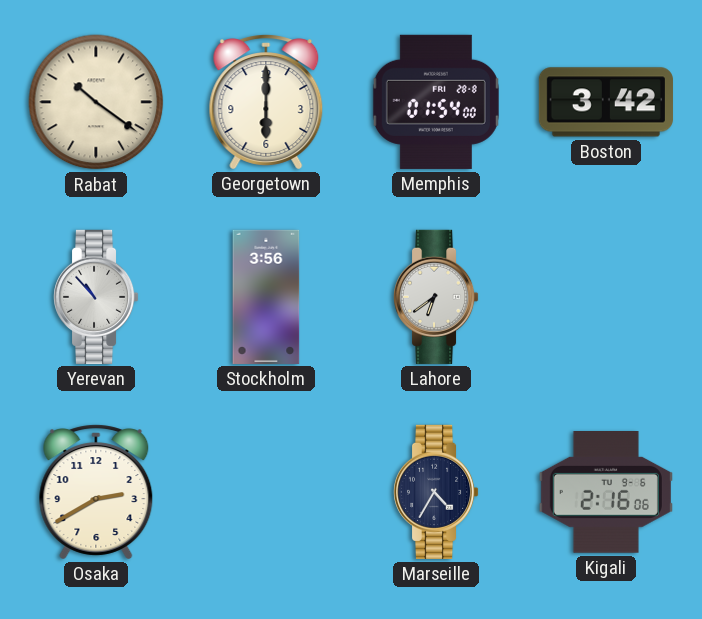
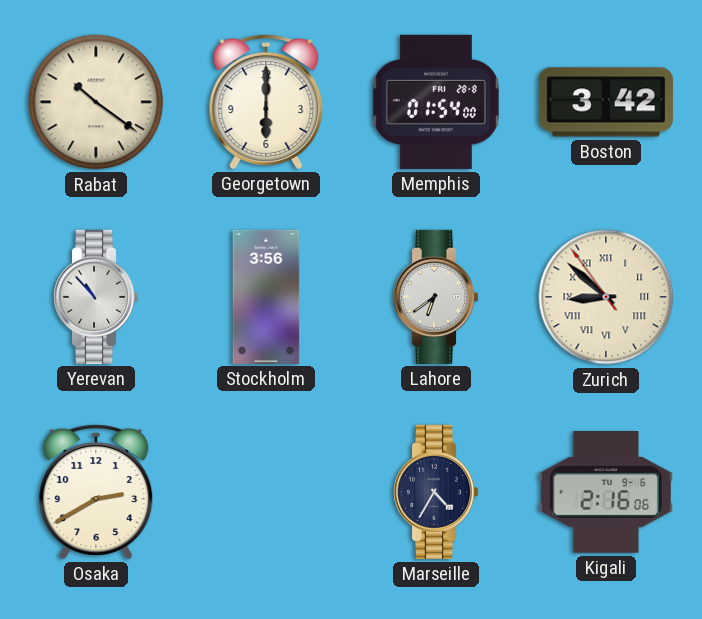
Zurich: none -> 8:51
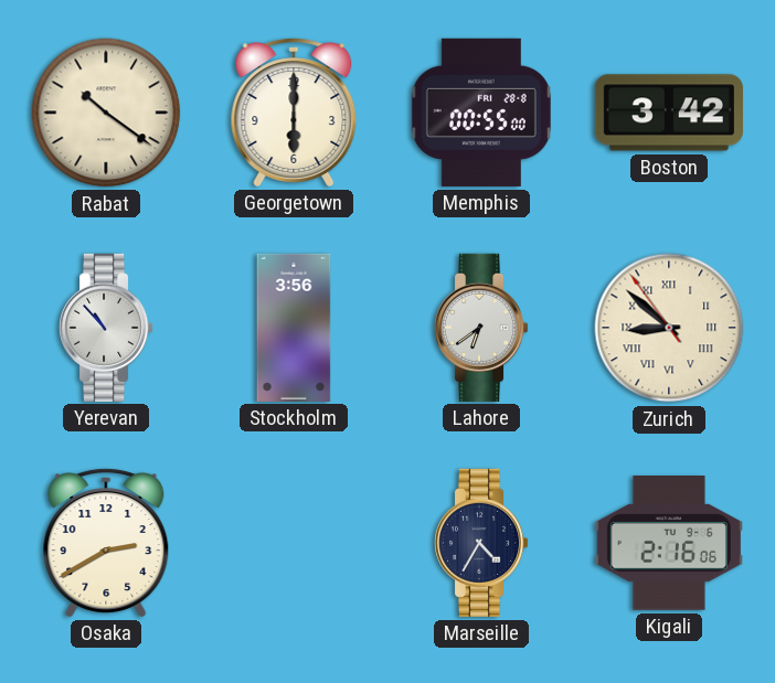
Memphis: 01:54 -> 00:55
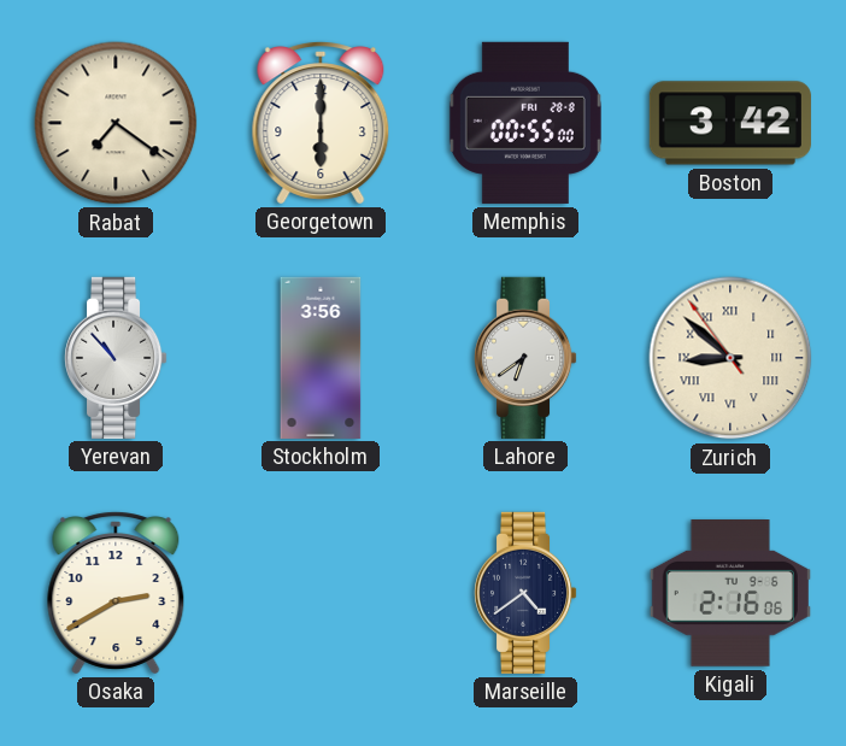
Rabat: 10:21 -> 7:21
Marseille: 4:35 -> 4:39
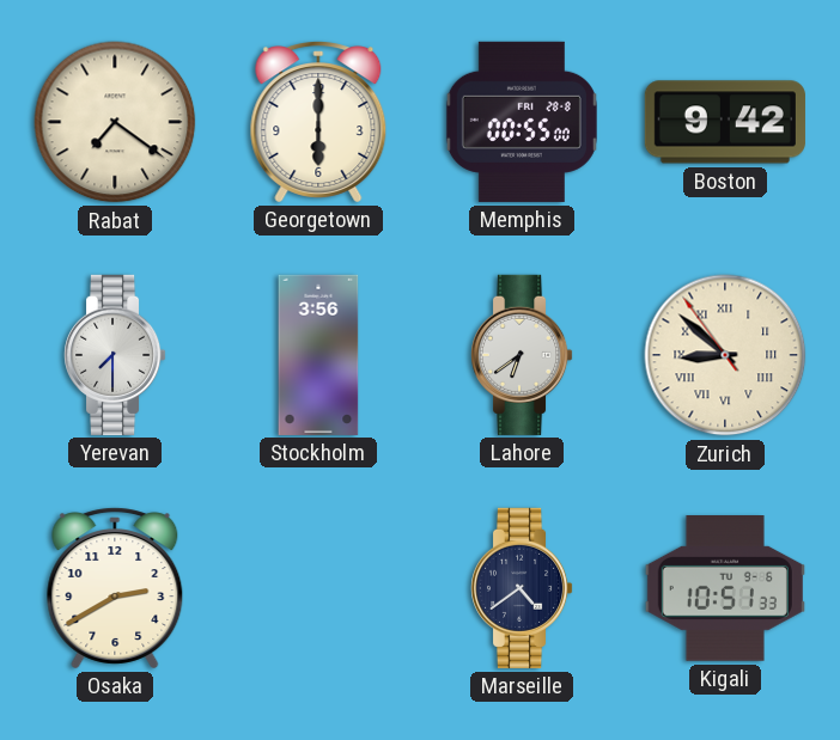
Boston: 3:42 -> 9:42
Yerevan: 10:53 -> 7:30
Kigali: 2:16 -> 10:51
